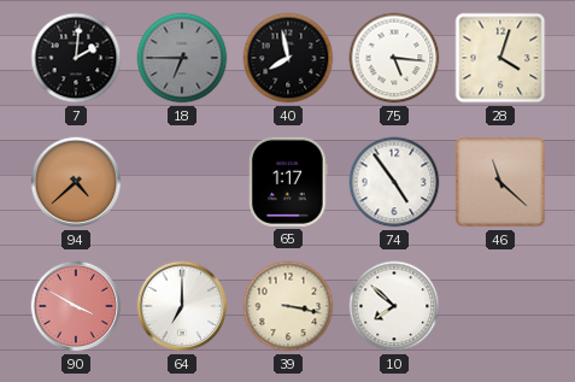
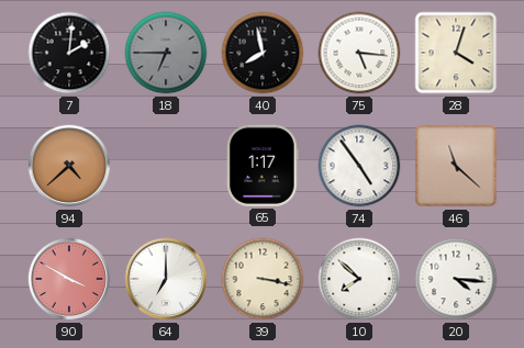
20: none -> 4:16
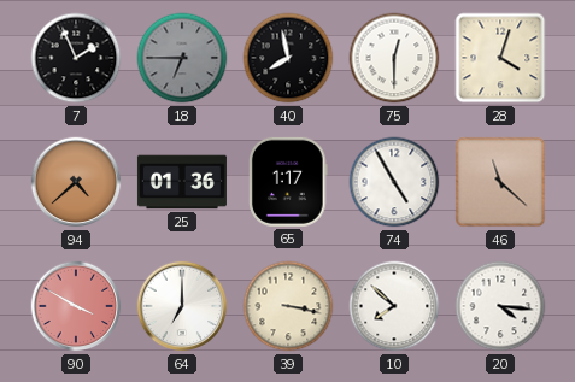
7: 2:01 -> 1:56
75: 5:16 -> 12:30
25: none -> 01:36
74: 4:54 -> 4:55
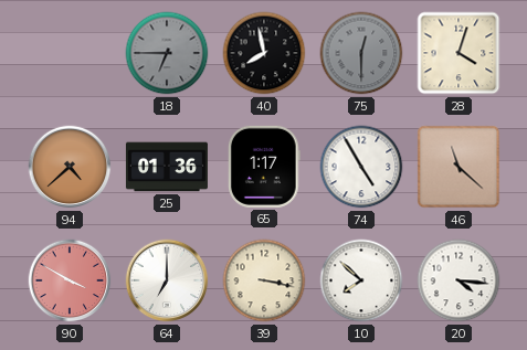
7: 1:56 -> none
75 dial: white -> grey
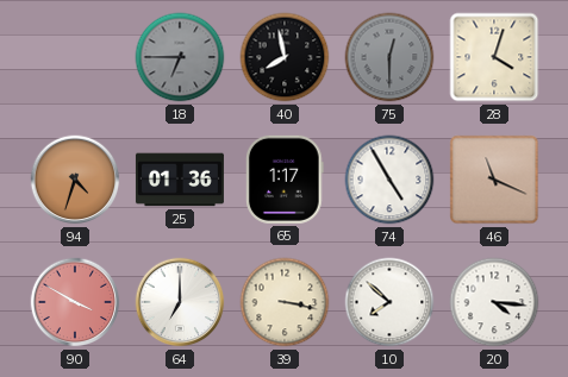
94: 4:38 -> 4:33
46: 11:22 -> 11:19
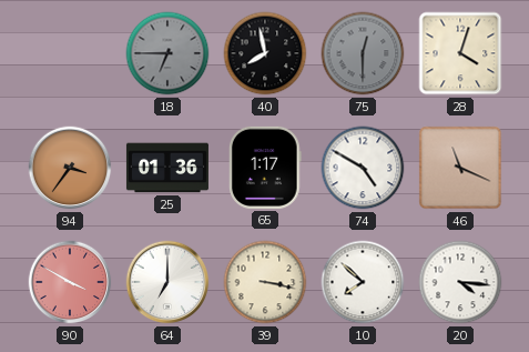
94: 4:33 -> 3:36
74: 4:55 -> 4:50
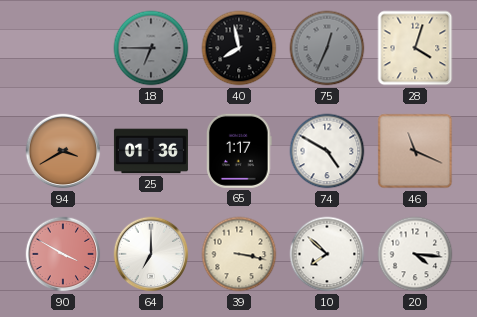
75: 12:30 -> 12:34
94: 3:36 -> 3:40
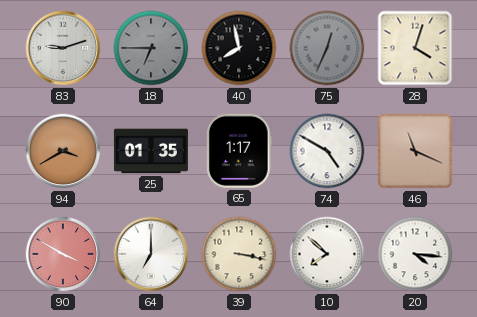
83: none -> 9:12
25: 01:36 -> 01:35
